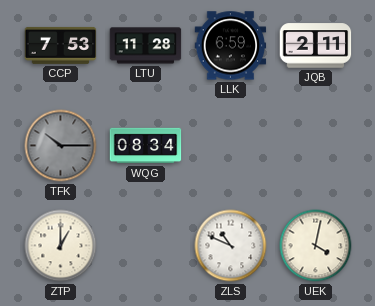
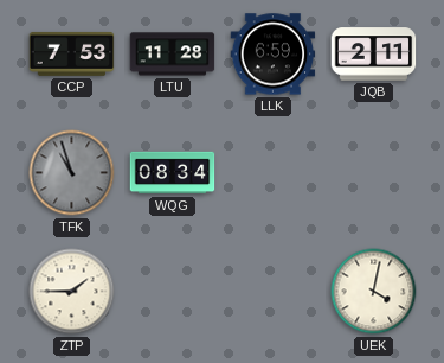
TFK: 10:15 -> 10:57
ZTP: 1:00 -> 1:45
ZLS: 10:49 -> none
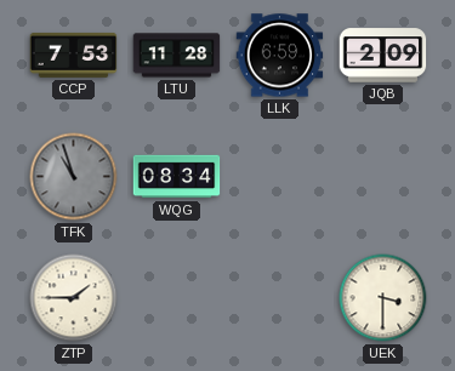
JQB: 2:11 -> 2:09
UEK: 4:02 -> 3:30
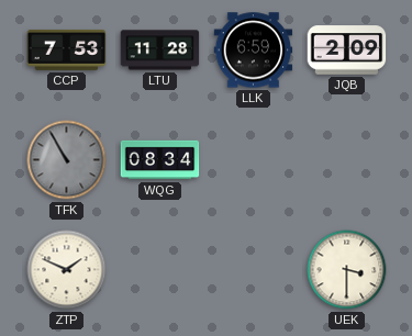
TFK: 10:57 -> 10:55
ZTP: 1:45 -> 1:49
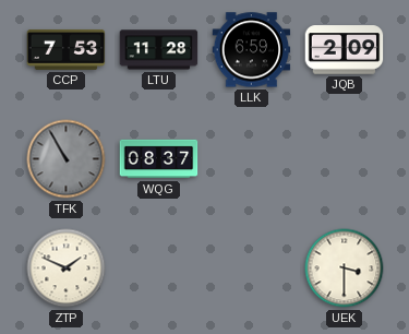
WQG: 08:34 -> 08:37
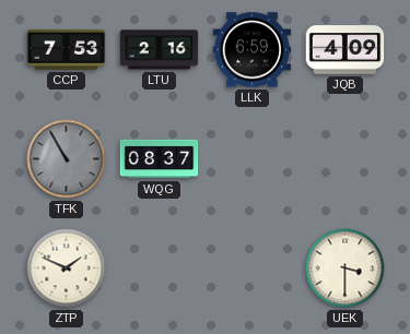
LTU: 11:28 -> 2:16
JQB: 2:09 -> 4:09
